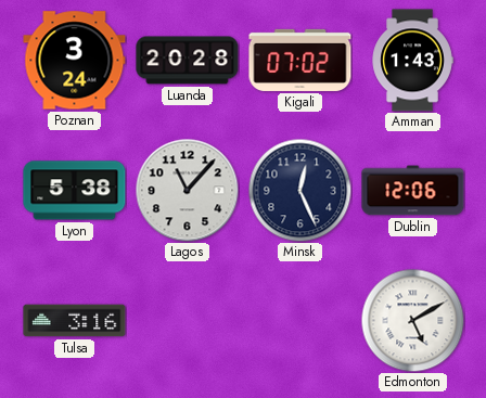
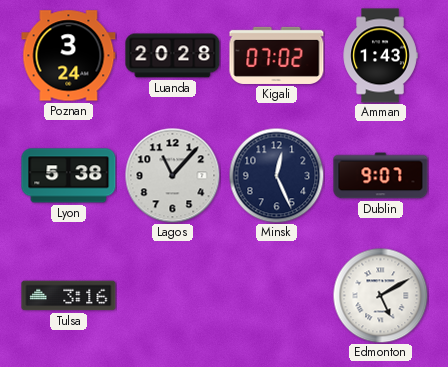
Dublin: 12:06 -> 9:07
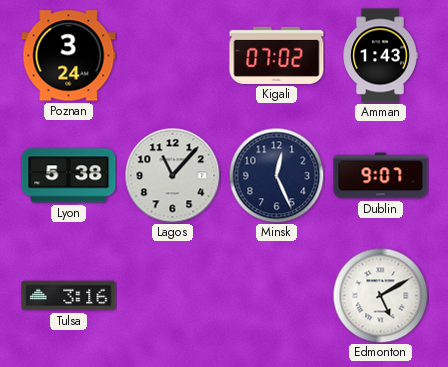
Luanda: 20:28 -> none
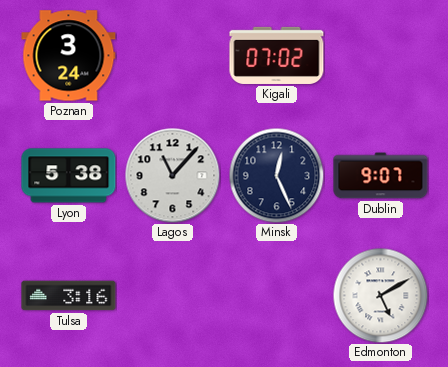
Amman: 1:43 -> none
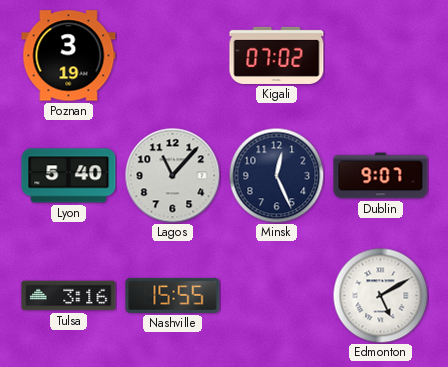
Poznan: 3:24 -> 3:19
Lyon: 5:38 -> 5:40
Nashville: none -> 15:55
